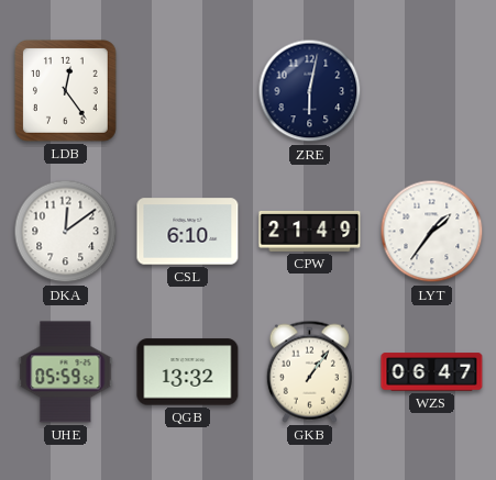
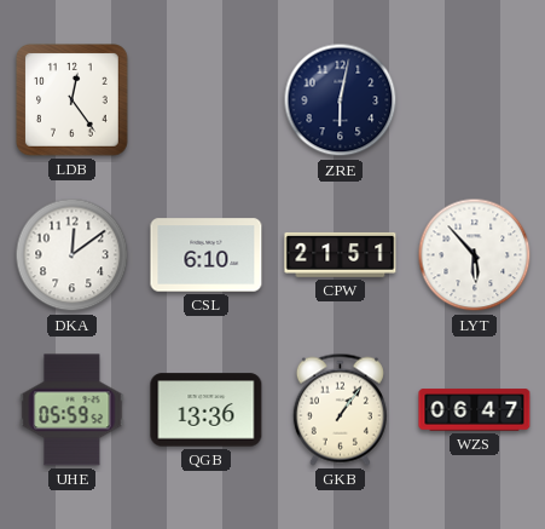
CPW: 21:49 -> 21:51
LYT: 1:36 -> 5:53
QGB: 13:32 -> 13:36
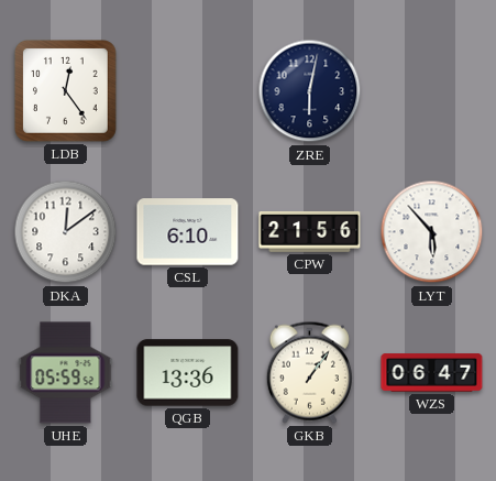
CPW: 21:51 -> 21:56
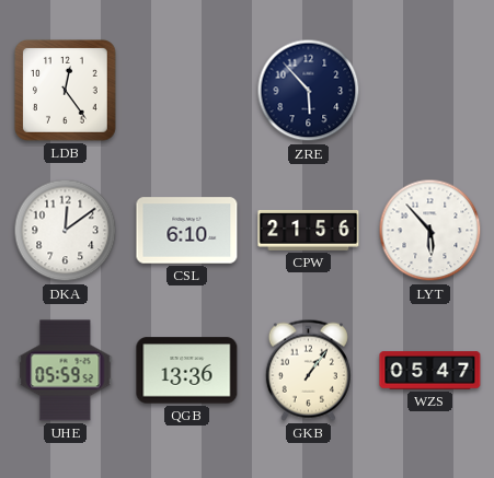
ZRE: 6:02 -> 5:53
WZS: 06:47 -> 05:47
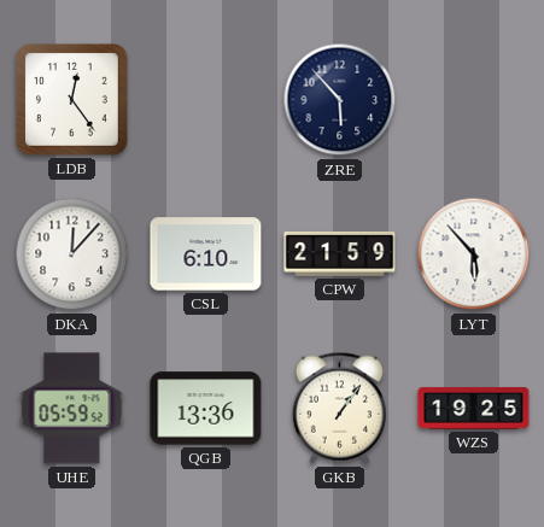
DKA: 12:09 -> 12:07
CPW: 21:56 -> 21:59
WZS: 05:47 -> 19:25
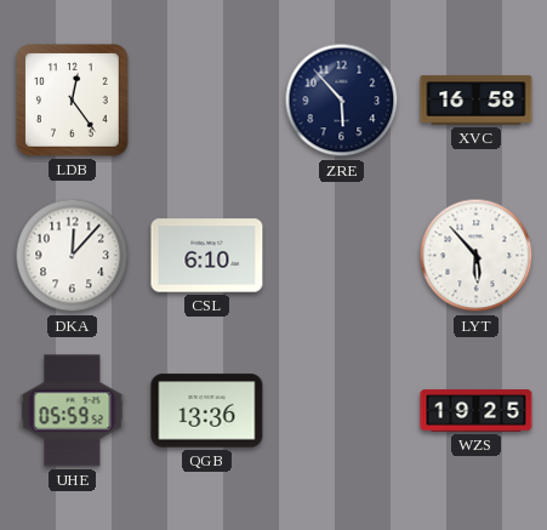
XVC: none -> 16:58
CPW: 21:59 -> none
GKB: 1:06 -> none
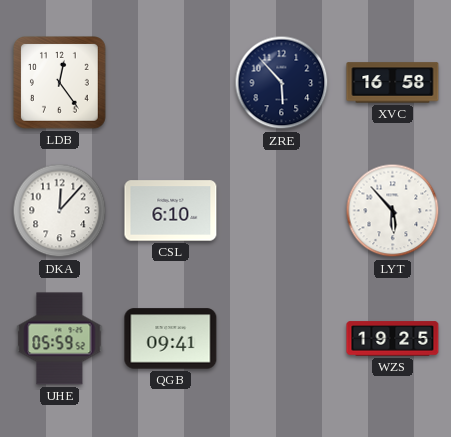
QGB: 13:36 -> 09:41
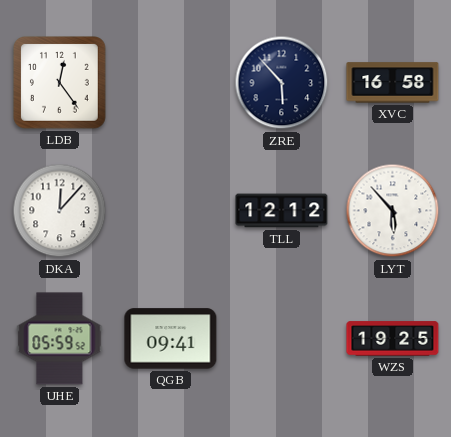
CSL: 6:10 -> none
TLL: none -> 12:12
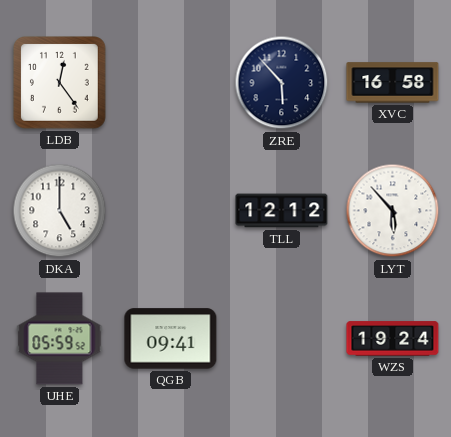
DKA: 12:07 -> 5:00
WZS: 19:25 -> 19:24
